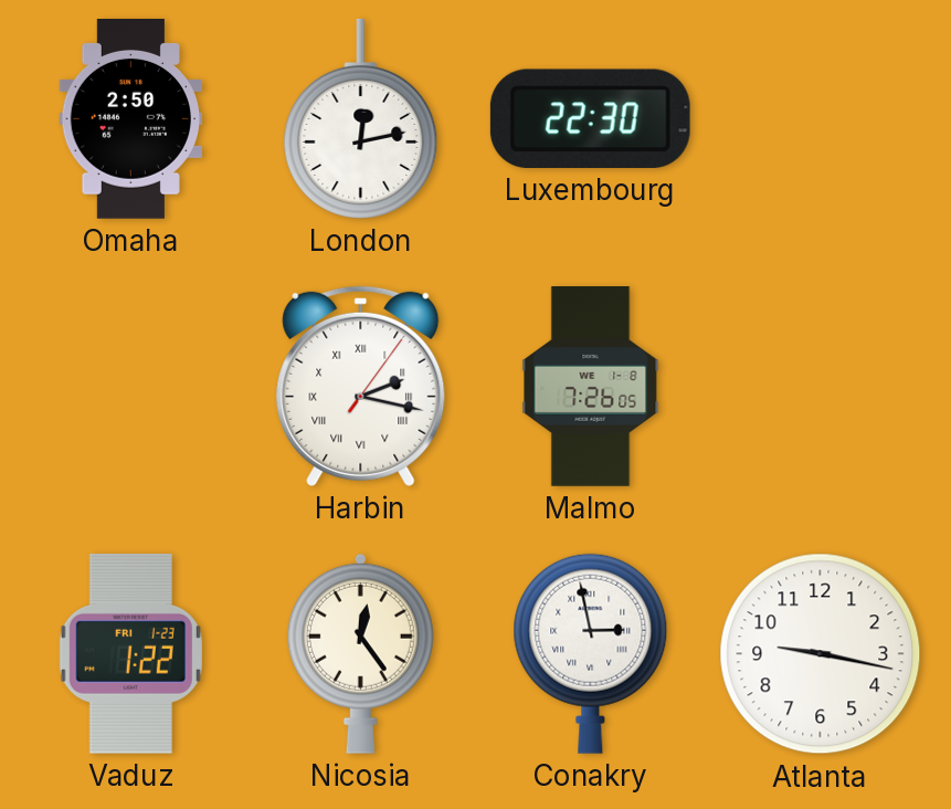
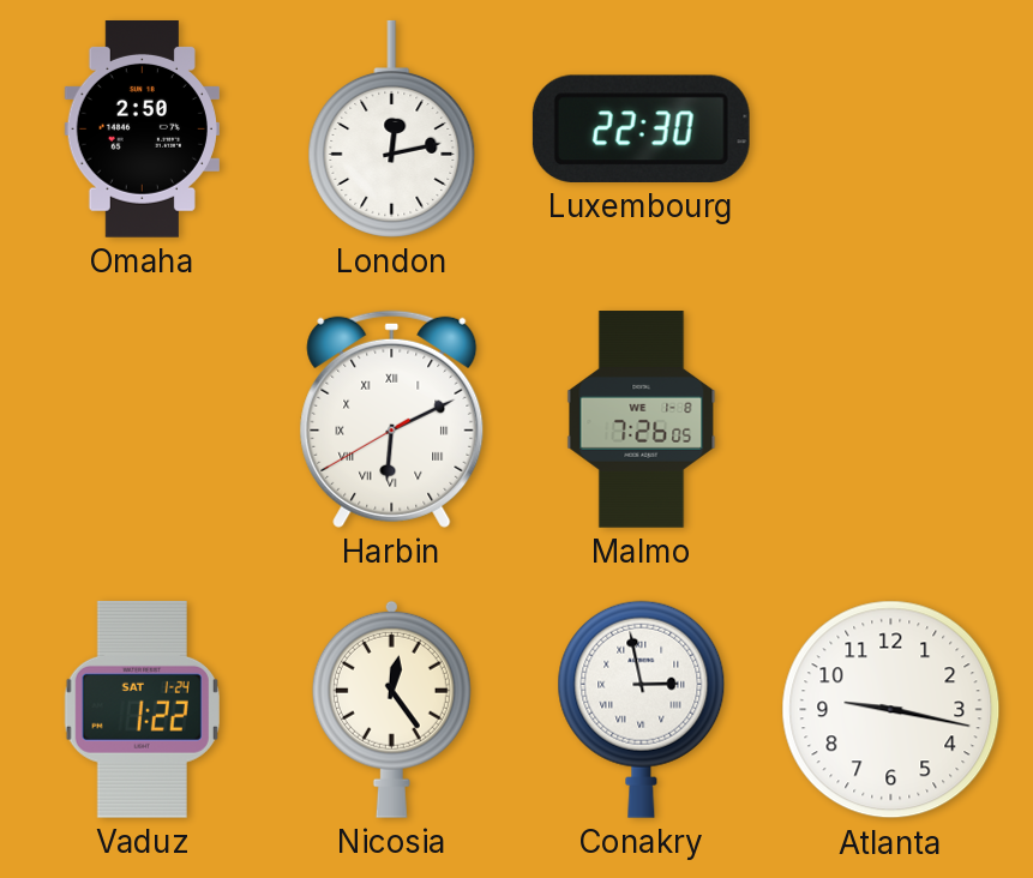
Harbin: 2:17 -> 6:10
Vaduz date: FRI 1-23 -> SAT 1-24
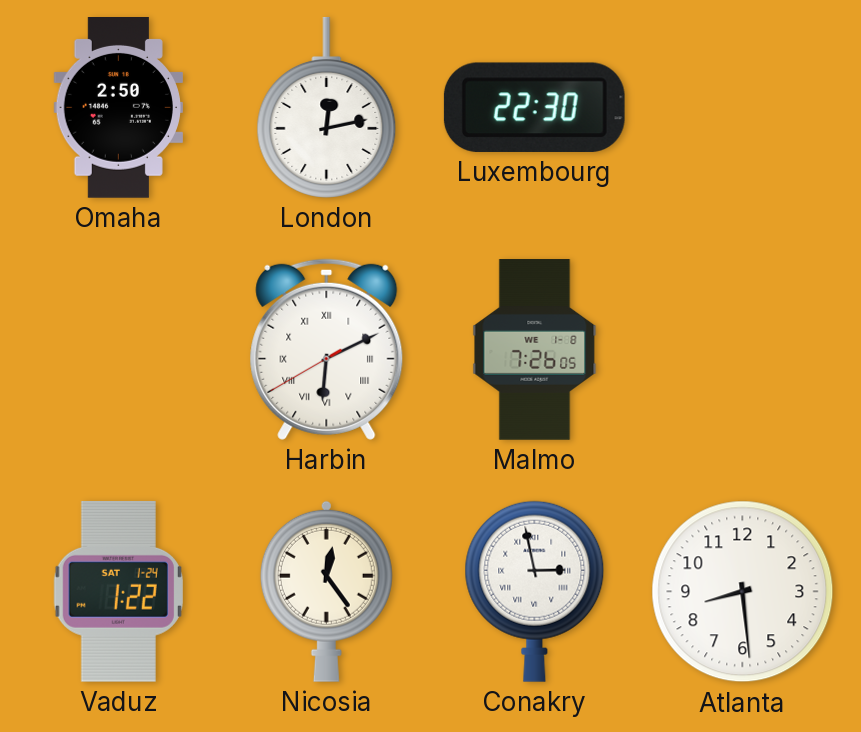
Atlanta: 9:17 -> 8:29
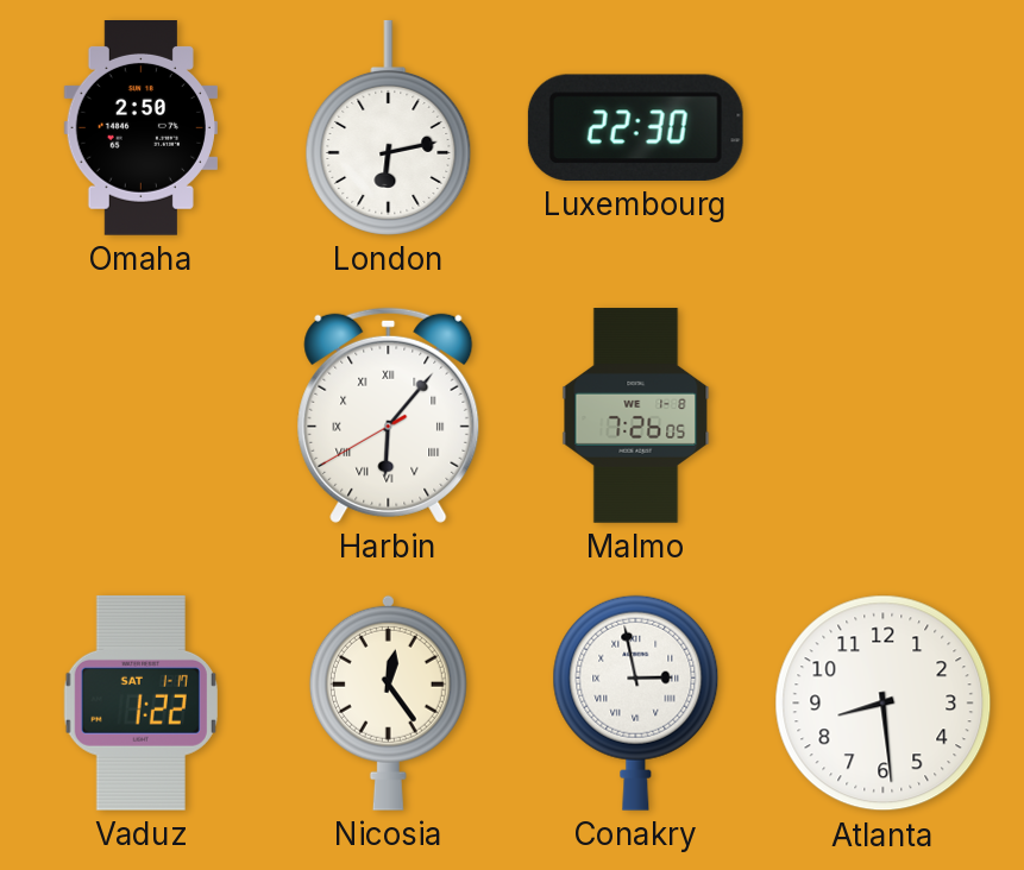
London: 12:13 -> 6:13
Harbin: 6:10 -> 6:06
Vaduz date: SAT 1-24 -> SAT 1-17
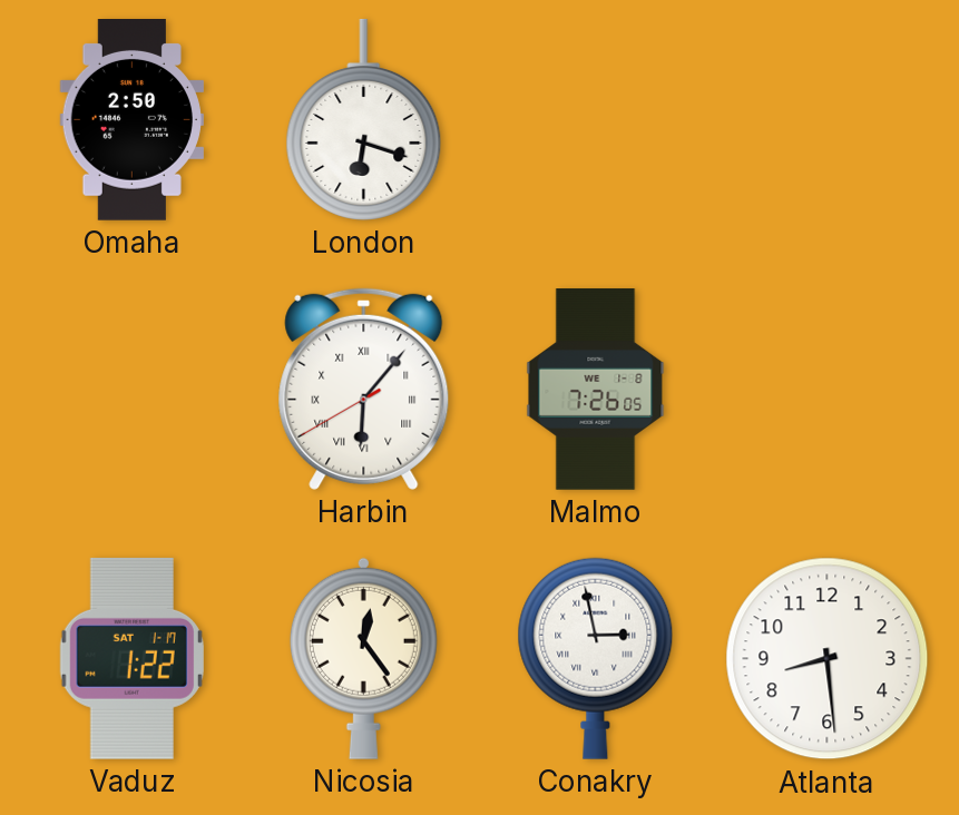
London: 6:13 -> 6:18
Luxembourg: 22:30 -> none
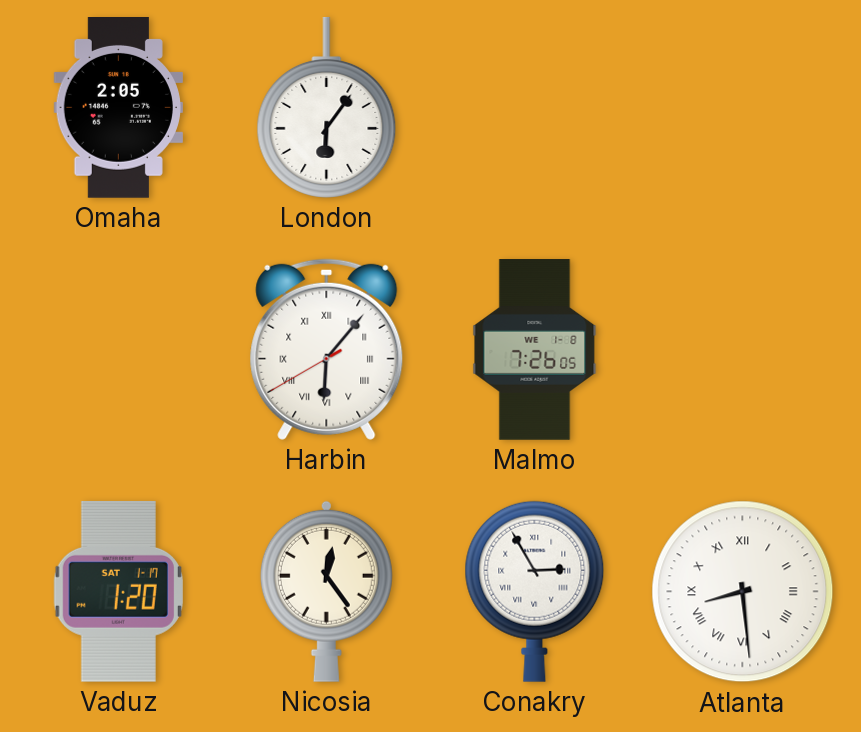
Omaha: 2:50 -> 2:05
London: 6:18 -> 6:06
Vaduz: 1:22 -> 1:20
Conakry: 2:58 -> 2:55
Atlanta numerals: Arabic -> Roman
